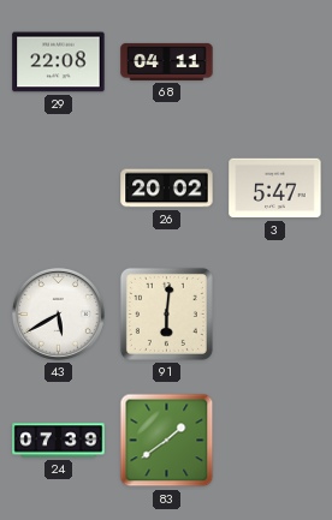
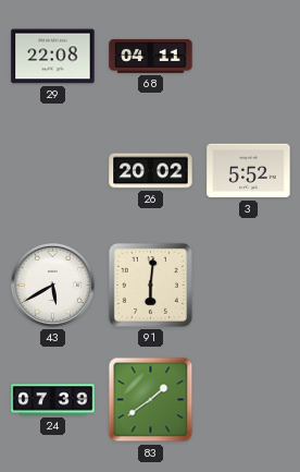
3: 5:47 -> 5:52
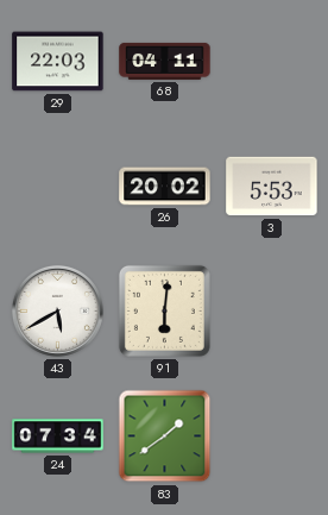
29: 22:08 -> 22:03
3: 5:52 -> 5:53
24: 07:39 -> 07:34
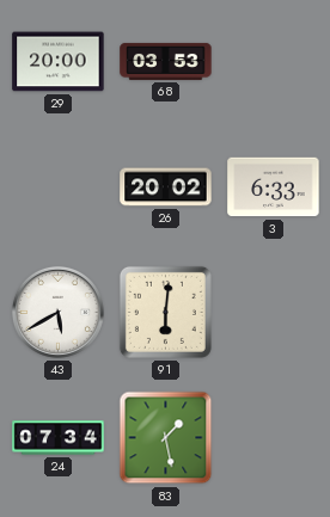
29: 22:03 -> 20:00
68: 04:11 -> 03:53
3: 5:53 -> 6:33
83: 1:39 -> 1:28
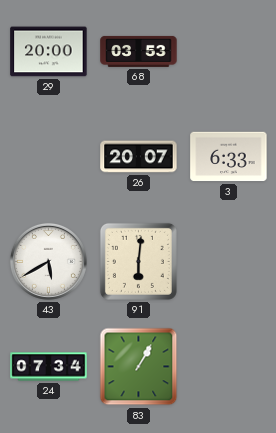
26: 20:02 -> 20:07
83: 1:28 -> 1:05
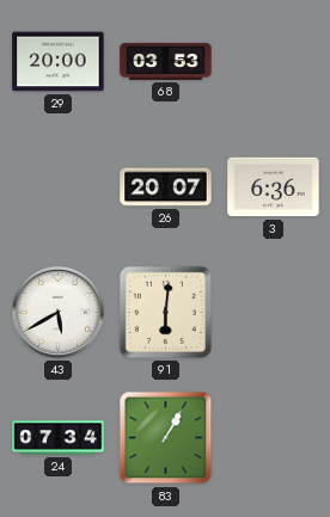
3: 6:33 -> 6:36
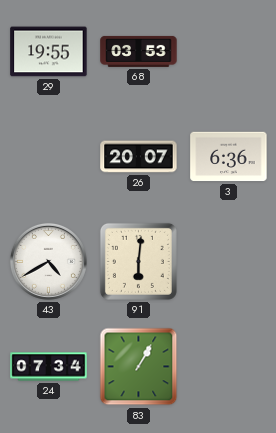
29: 20:00 -> 19:55
43: 5:40 -> 4:40
